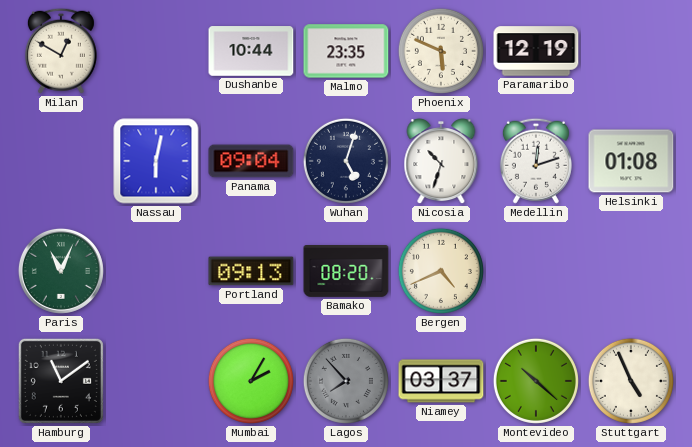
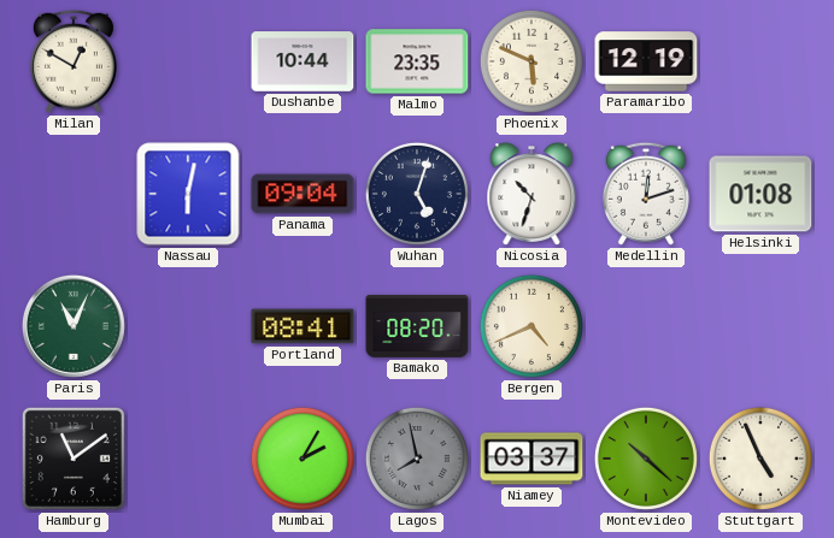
Portland: 09:13 -> 08:41
Lagos: 7:53 -> 7:58
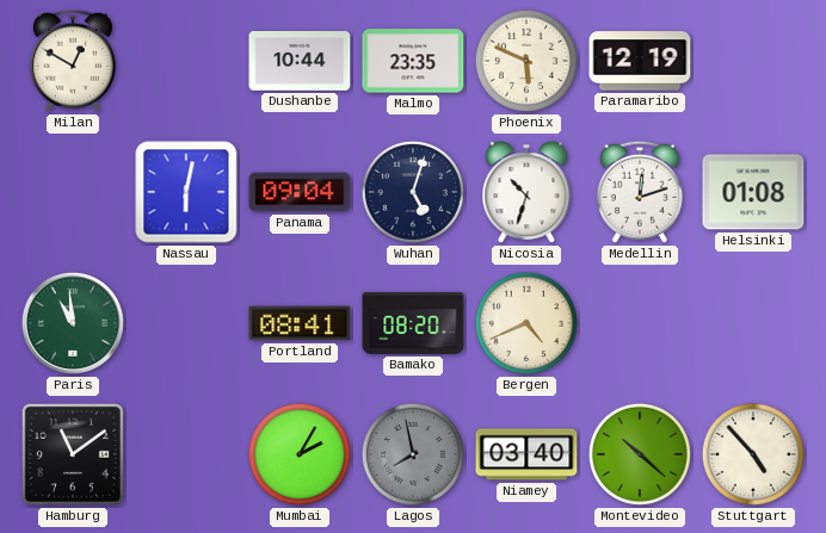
Paris: 11:04 -> 10:59
Niamey: 03:37 -> 03:40
Stuttgart: 4:56 -> 4:53
